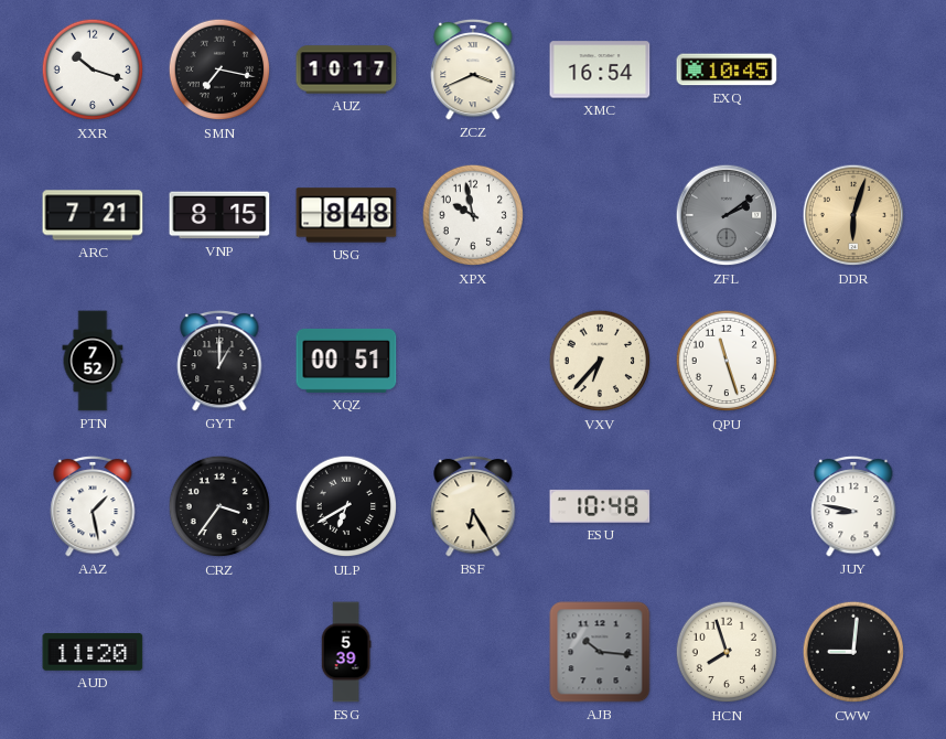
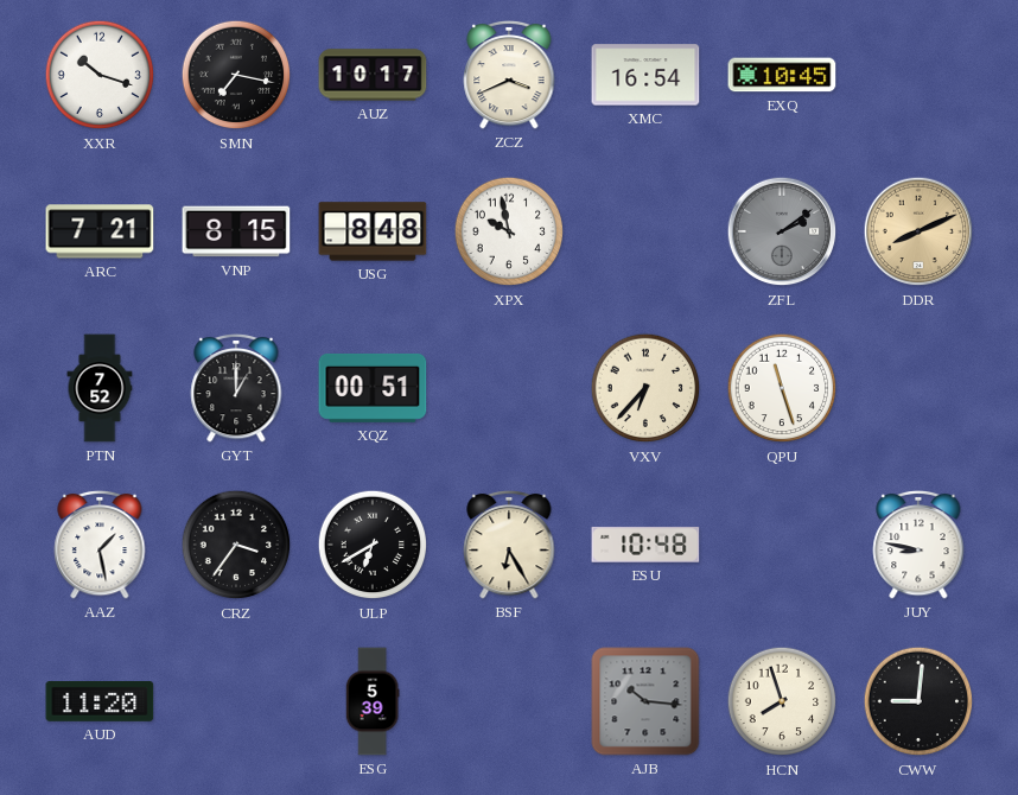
DDR: 6:03 -> 8:11
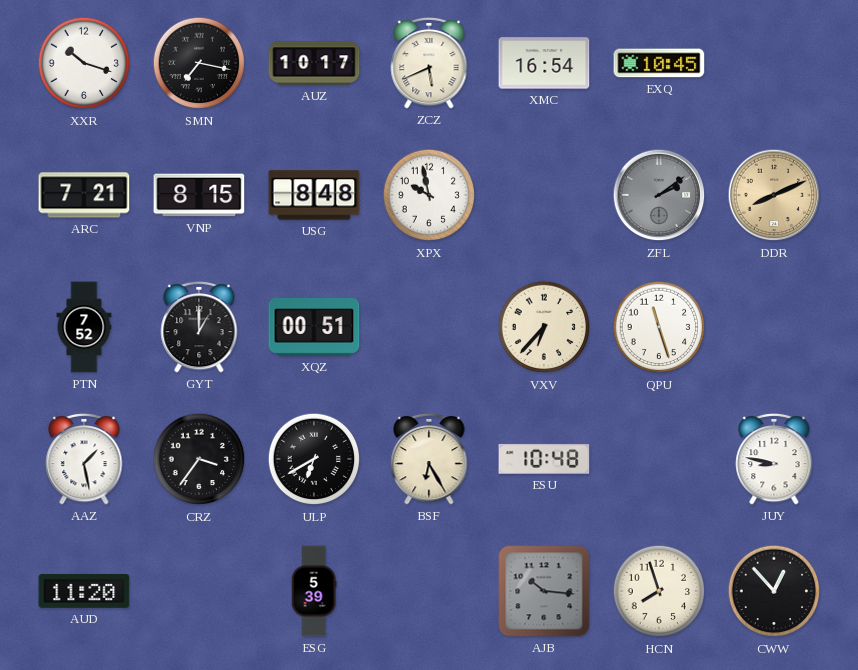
ZCZ: 3:41 -> 5:41
CWW: 9:01 -> 12:53
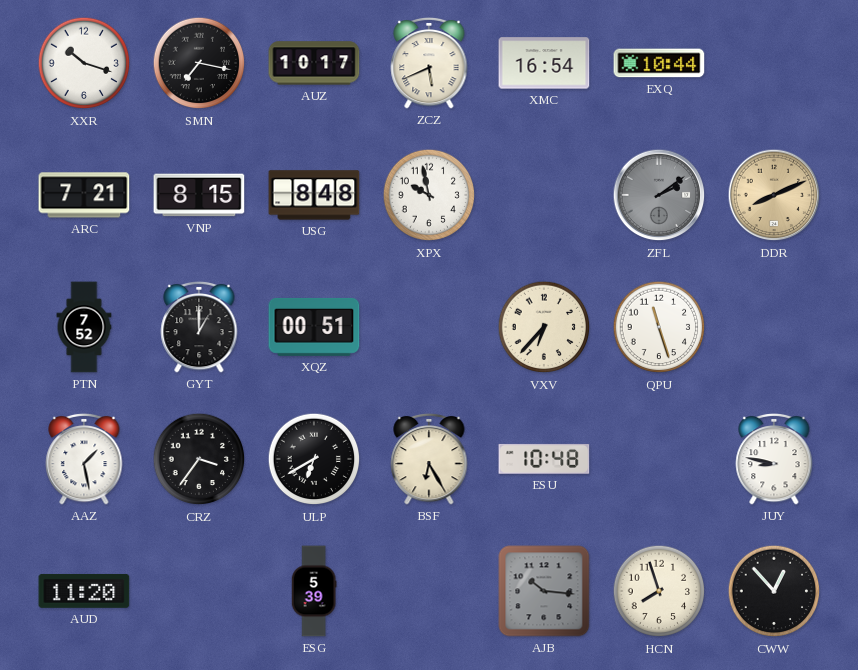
EXQ: 10:45 -> 10:44
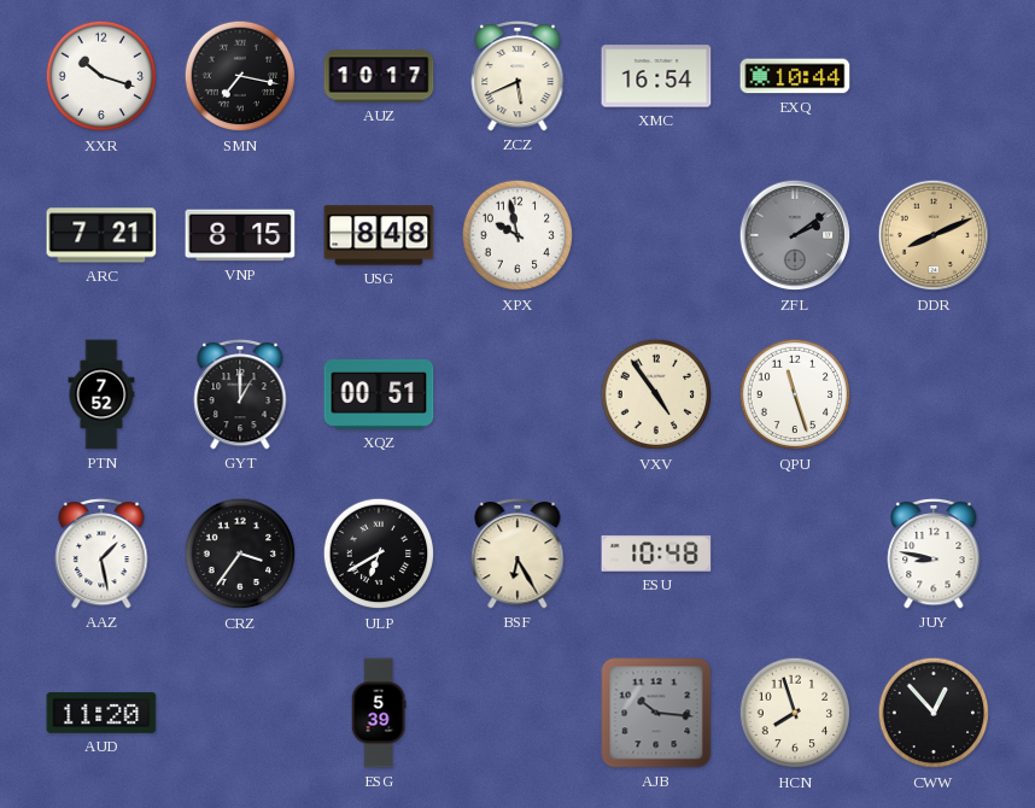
VXV: 6:37 -> 4:54
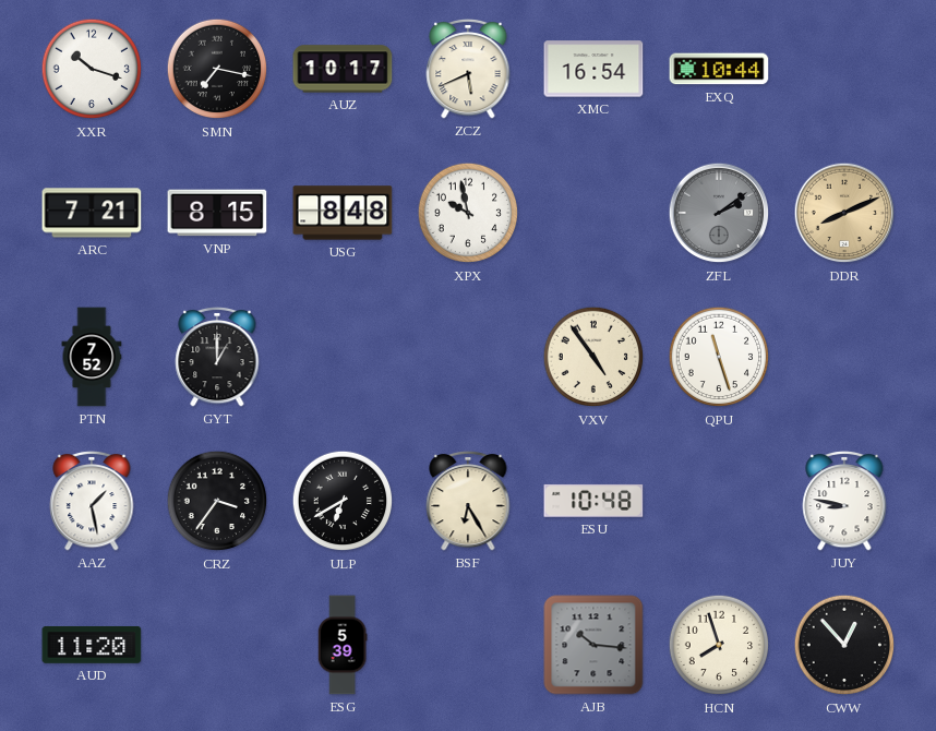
XQZ: 00:51 -> none
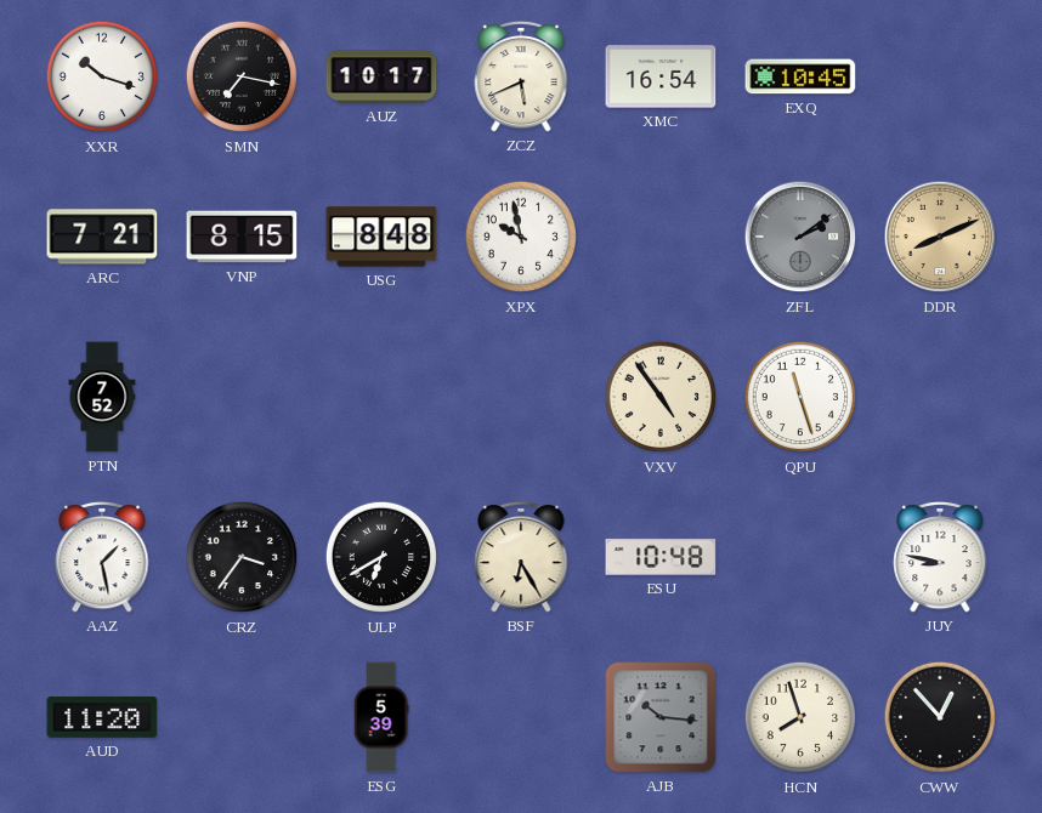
EXQ: 10:44 -> 10:45
GYT: 1:00 -> none
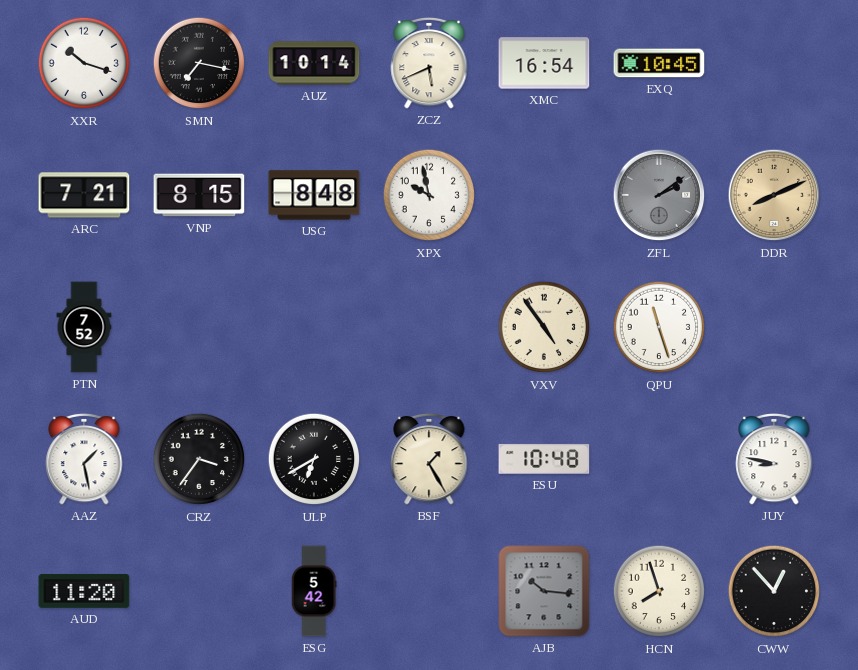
AUZ: 10:17 -> 10:14
BSF: 6:25 -> 1:25
ESG: 5:39 -> 5:42
